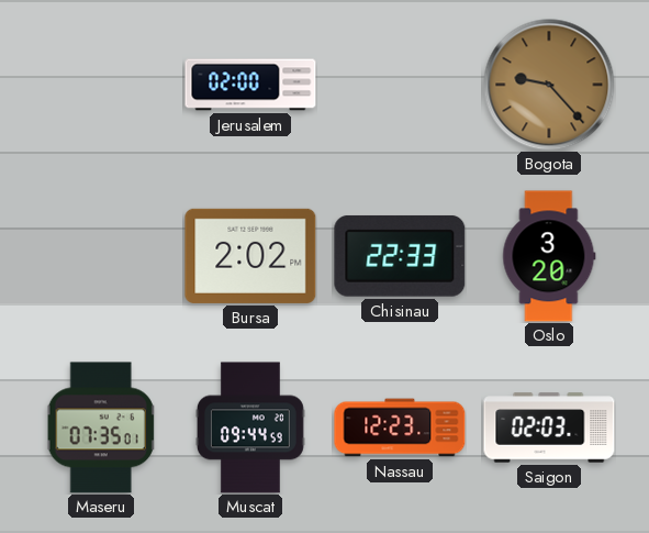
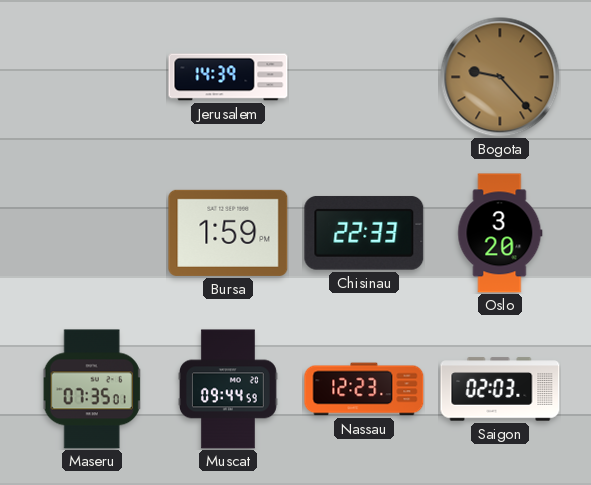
Jerusalem: 02:00 -> 14:39
Bursa: 2:02 -> 1:59
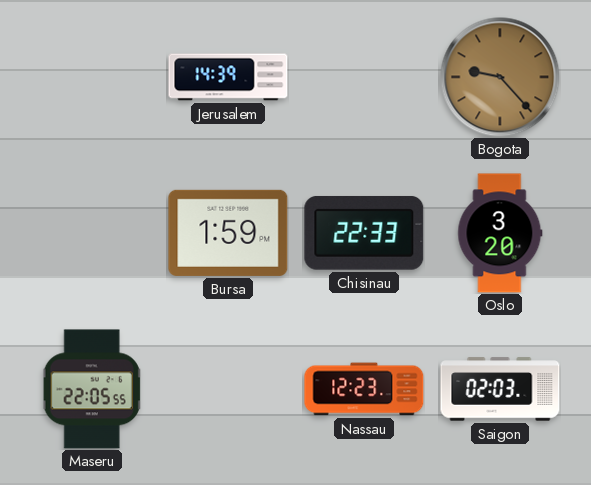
Maseru: 07:35 -> 22:05
Muscat: 09:44 -> none
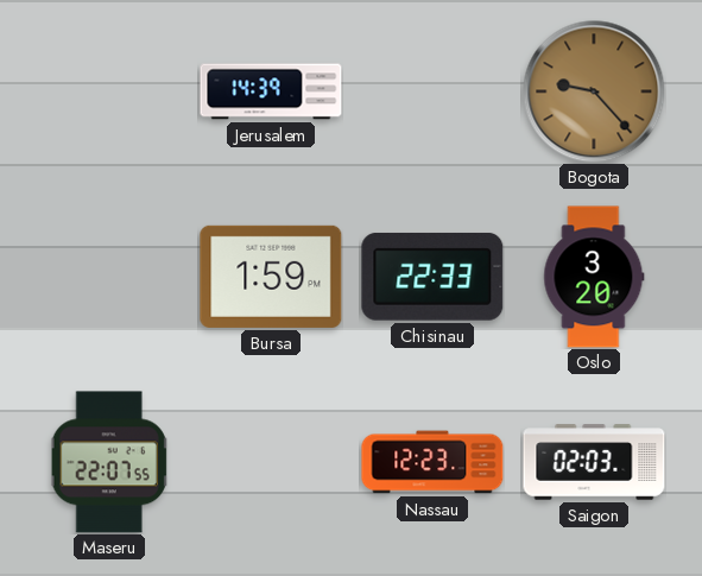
Maseru: 22:05 -> 22:07
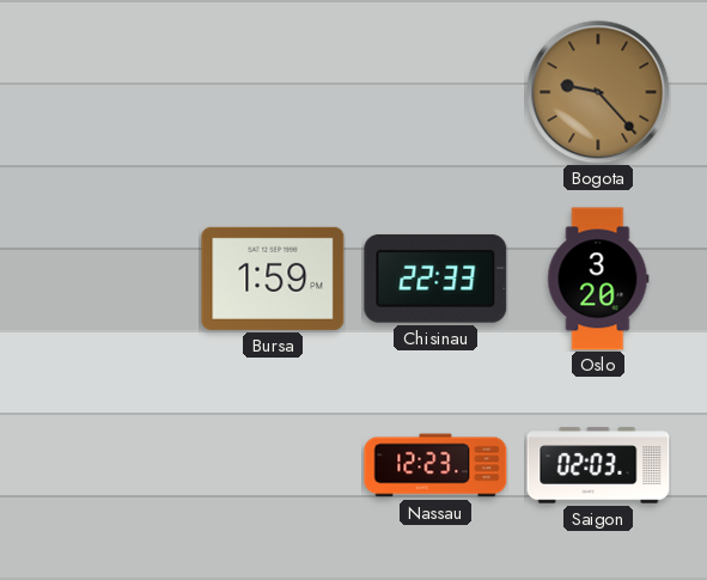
Jerusalem: 14:39 -> none
Maseru: 22:07 -> none
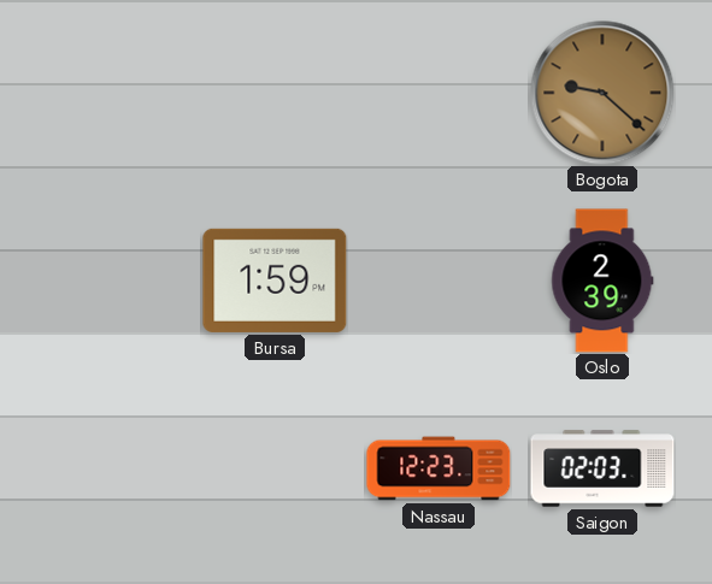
Bogota: 9:23 -> 9:22
Chisinau: 22:33 -> none
Oslo: 3:20 -> 2:39
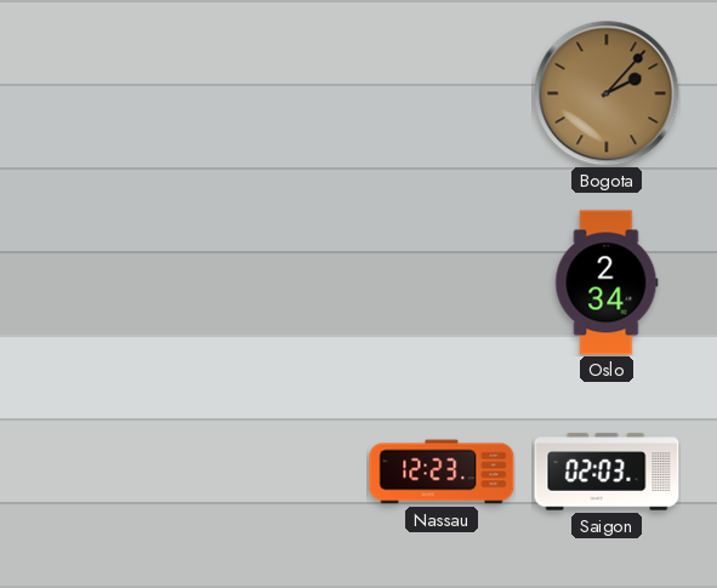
Bogota: 9:22 -> 2:07
Bursa: 1:59 -> none
Oslo: 2:39 -> 2:34
